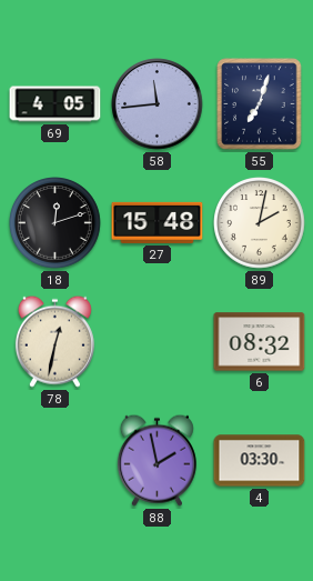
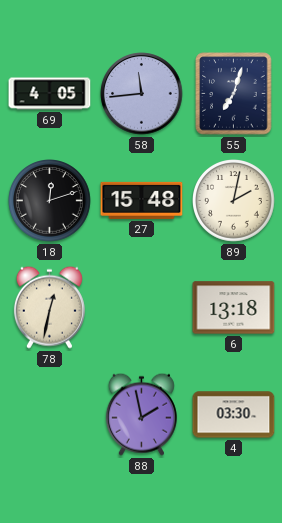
6: 08:32 -> 13:18
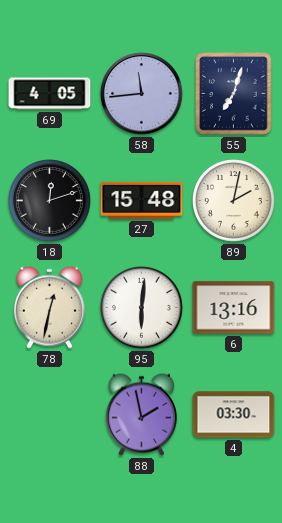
95: none -> 6:01
6: 13:18 -> 13:16
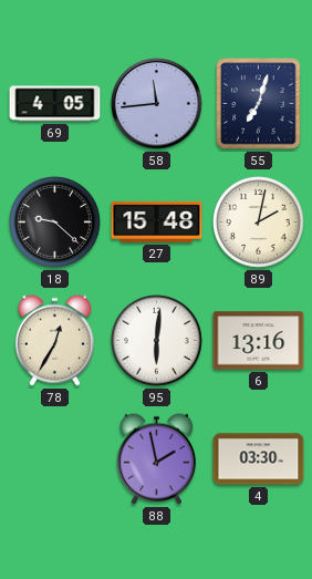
18: 12:12 -> 9:22
78: 12:32 -> 12:35
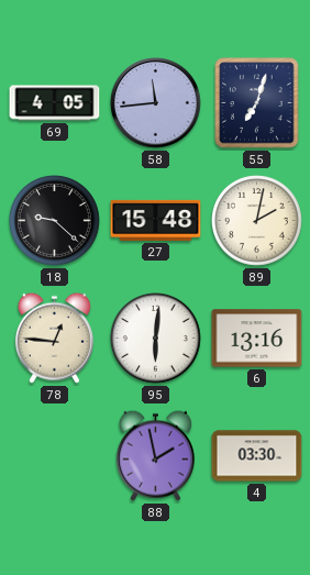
78: 12:35 -> 12:46
